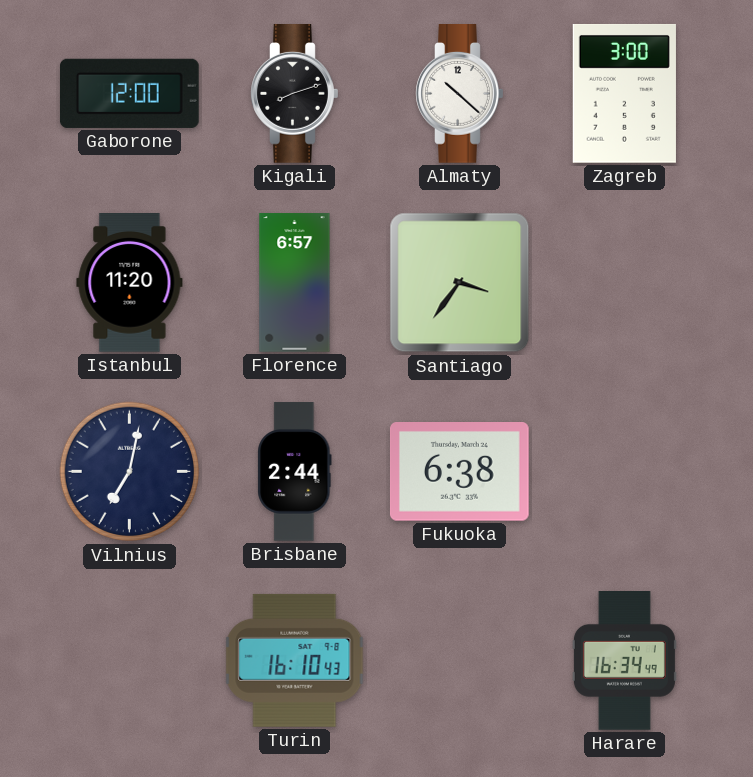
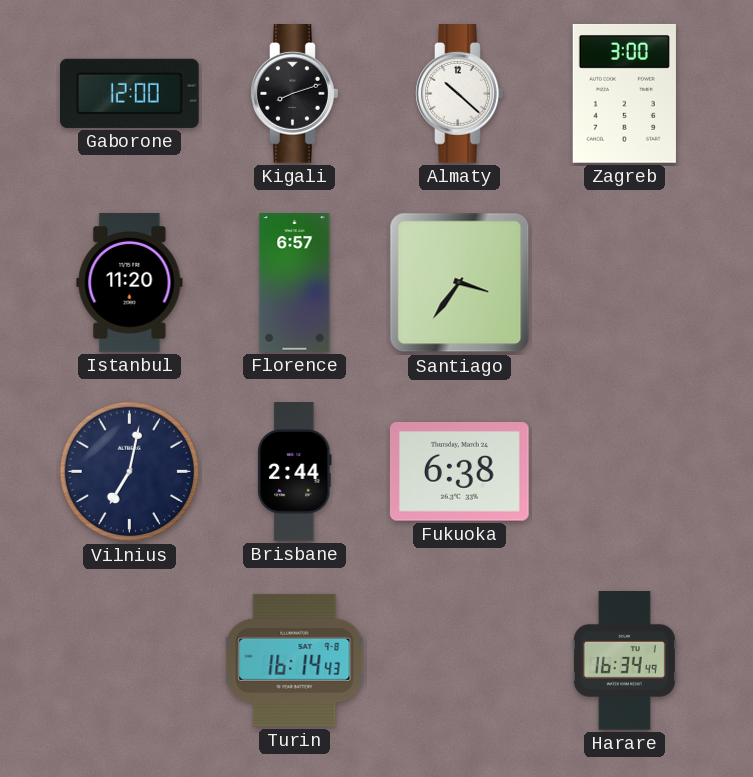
Turin: 16:10 -> 16:14
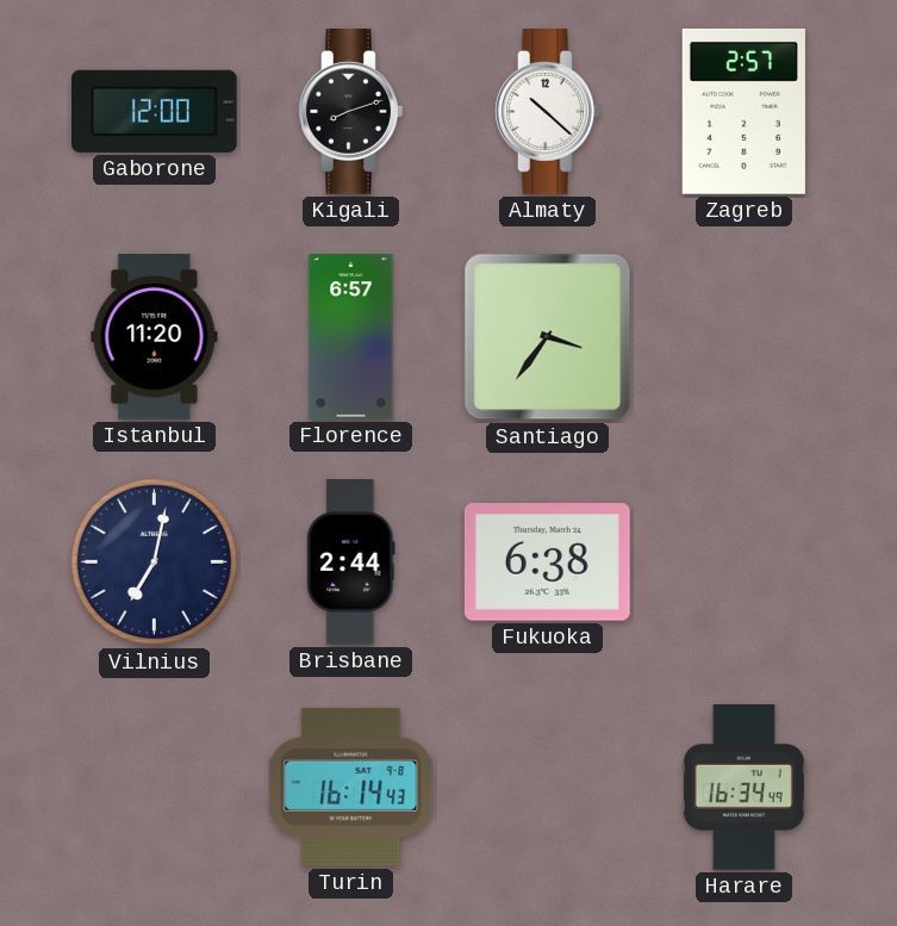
Zagreb: 3:00 -> 2:57
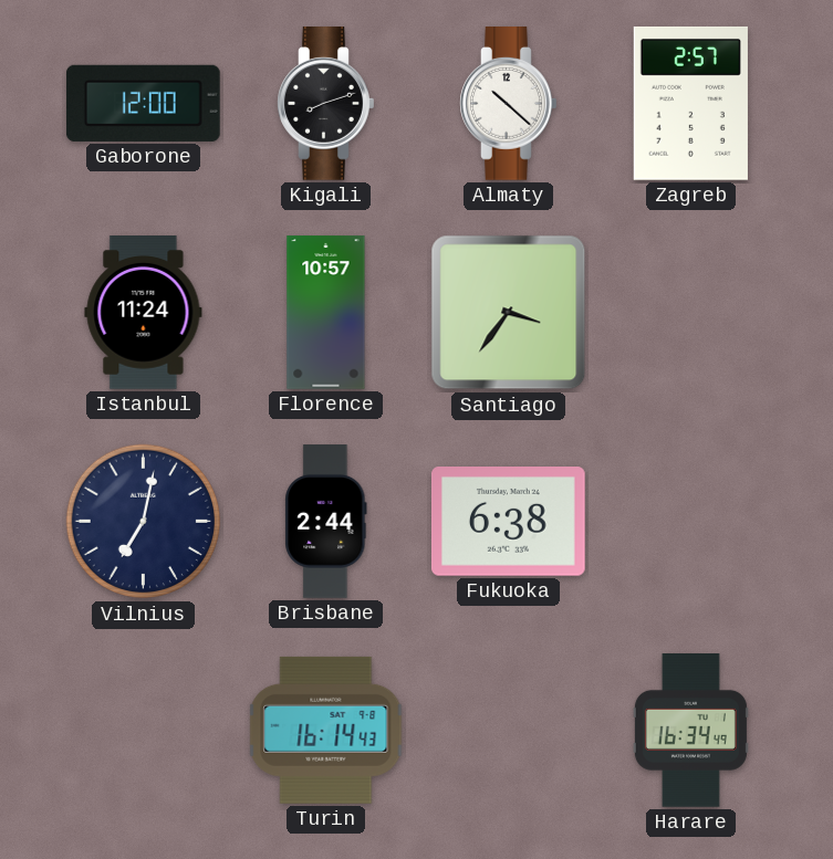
Istanbul: 11:20 -> 11:24
Florence: 6:57 -> 10:57
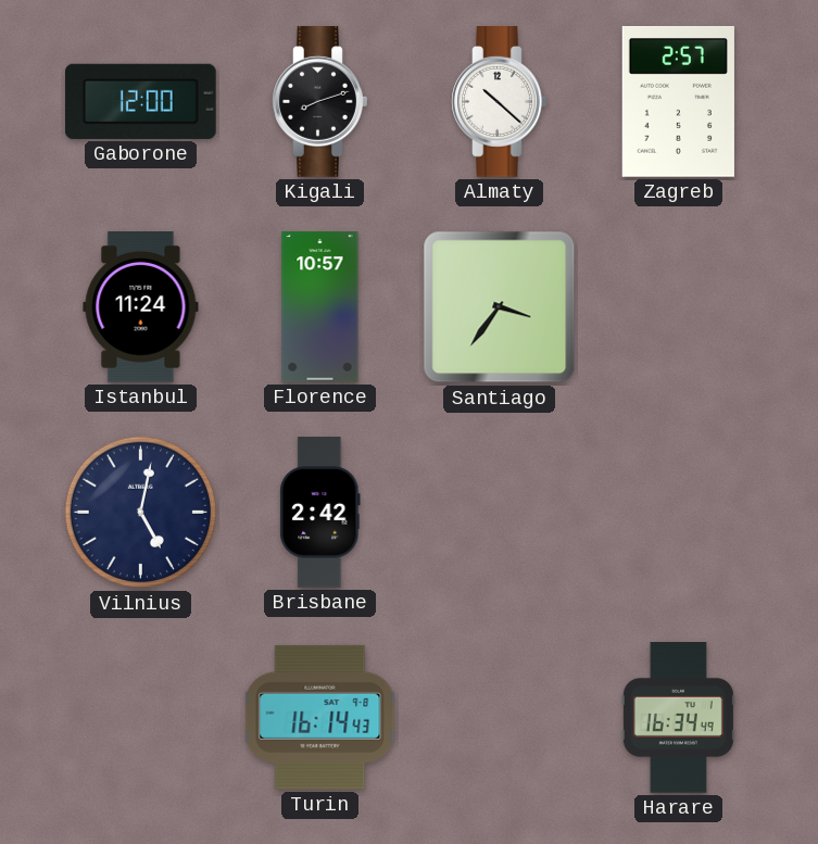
Vilnius: 7:02 -> 5:02
Brisbane: 2:44 -> 2:42
Fukuoka: 6:38 -> none
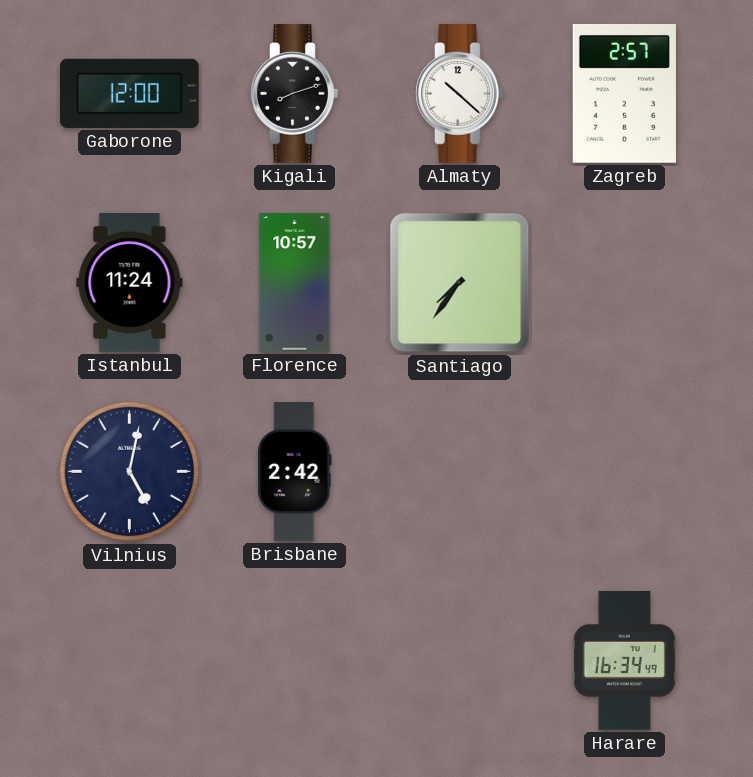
Santiago: 3:36 -> 7:36
Turin: 16:14 -> none
